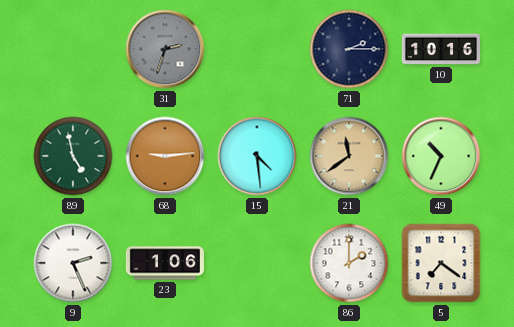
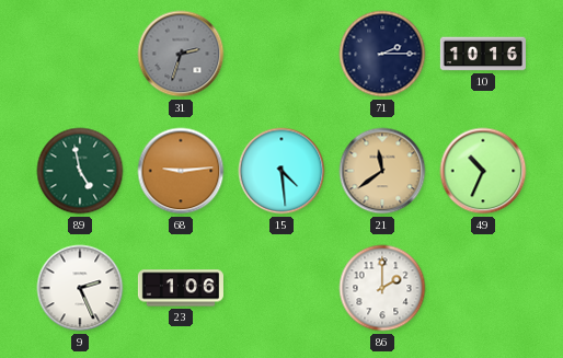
5: 7:21 -> none
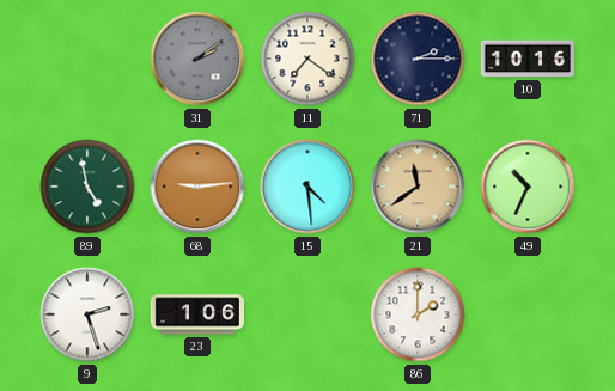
31: 2:33 -> 2:09
11: none -> 7:21
9: 2:26 -> 2:27
